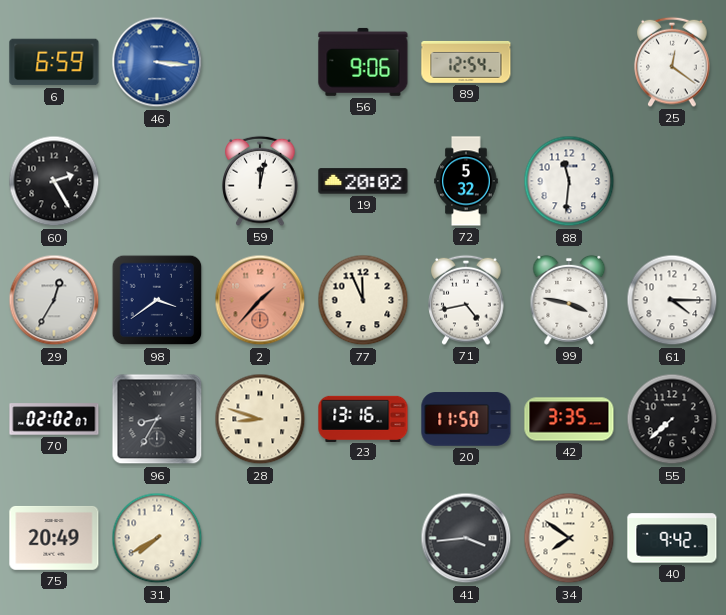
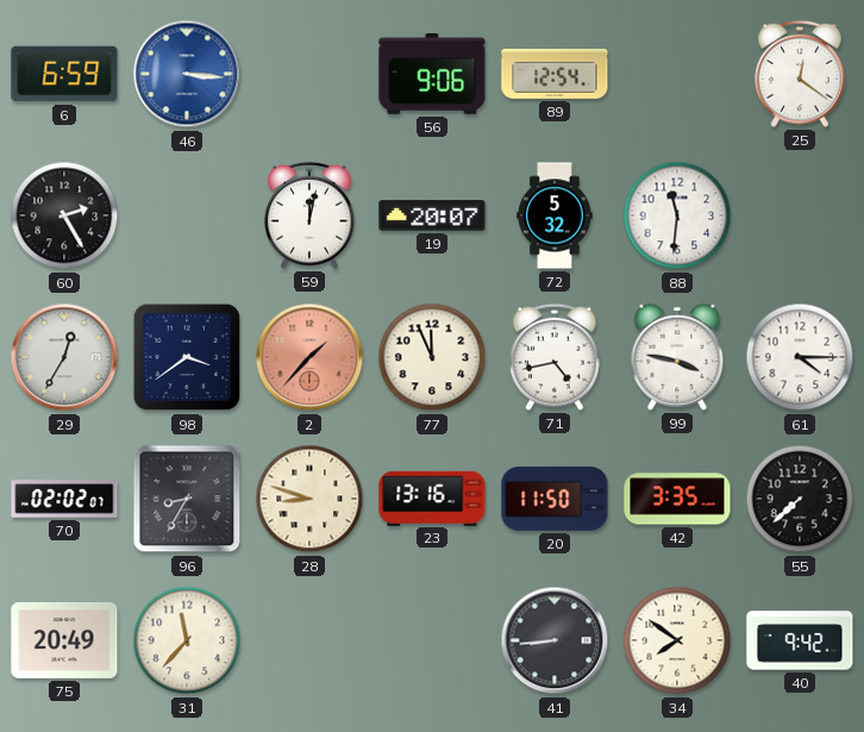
19: 20:02 -> 20:07
31: 7:40 -> 11:37
41: 3:44 -> 8:44
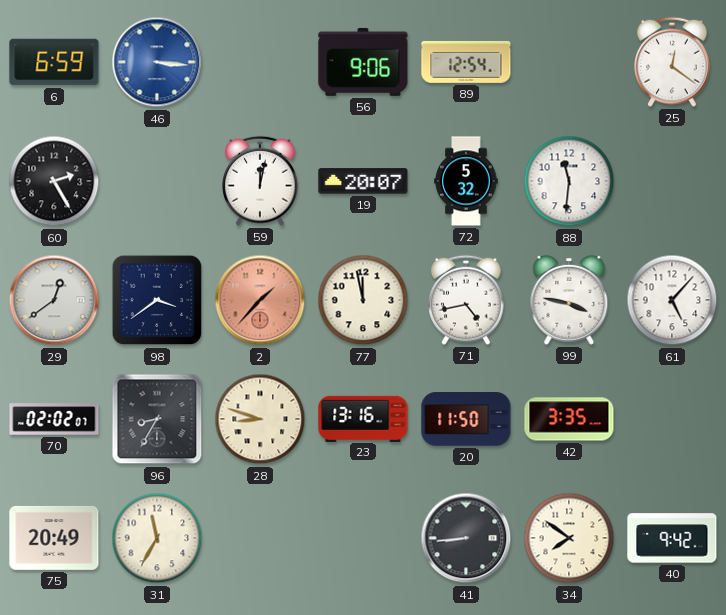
29: 12:35 -> 12:39
77: 11:56 -> 11:58
61: 4:15 -> 5:07
55: 7:38 -> none
31: 11:37 -> 11:35
